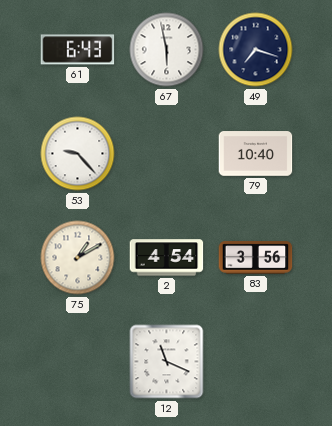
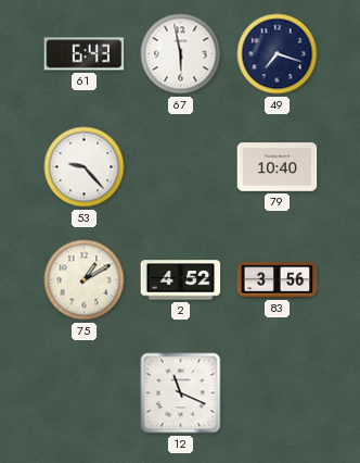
2: 4:54 -> 4:52
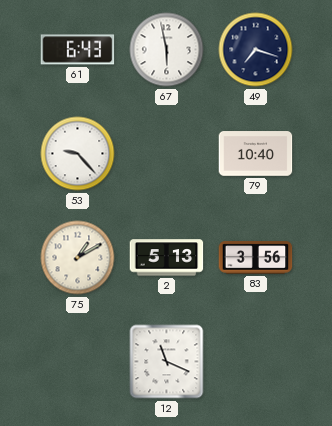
2: 4:52 -> 5:13
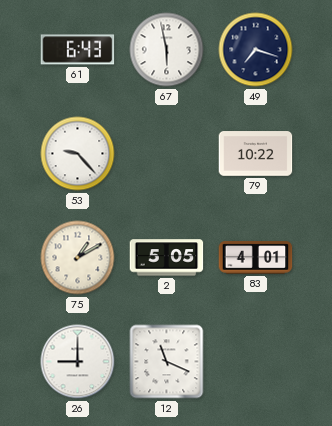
79: 10:40 -> 10:22
2: 5:13 -> 5:05
83: 3:56 -> 4:01
26: none -> 9:00
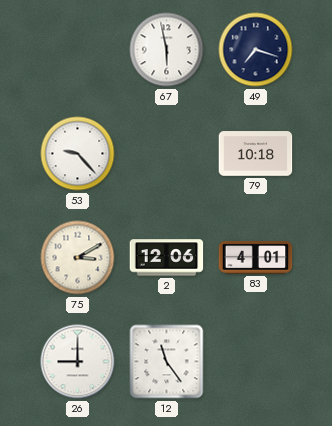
61: 6:43 -> none
79: 10:22 -> 10:18
75: 1:10 -> 3:10
2: 5:05 -> 12:06
12: 11:19 -> 11:24
